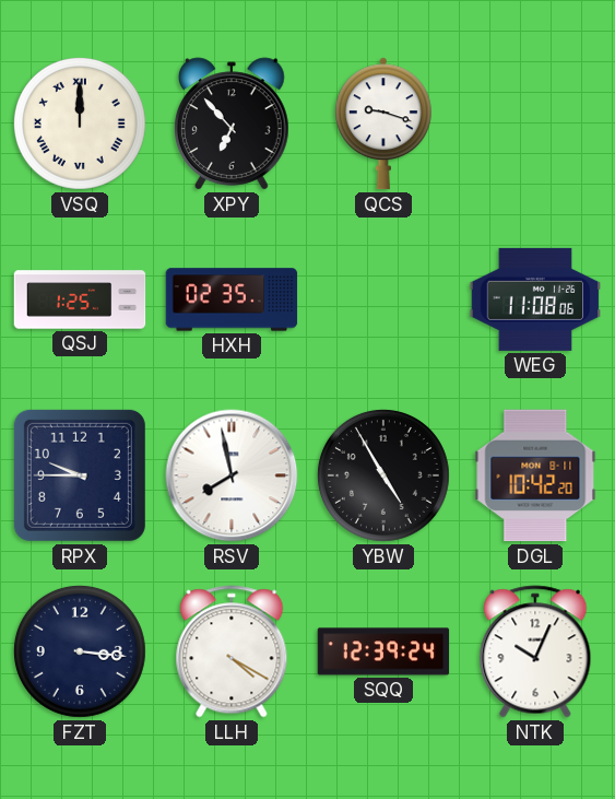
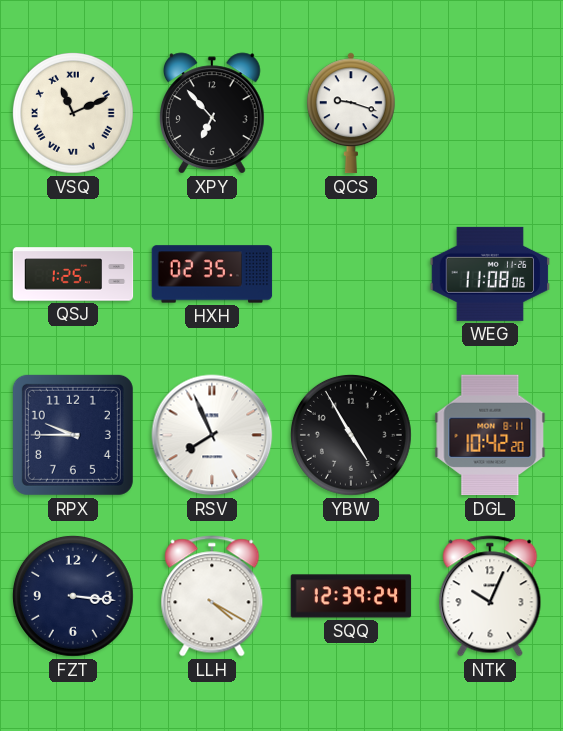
VSQ: 12:00 -> 11:11
RSV: 7:58 -> 7:56
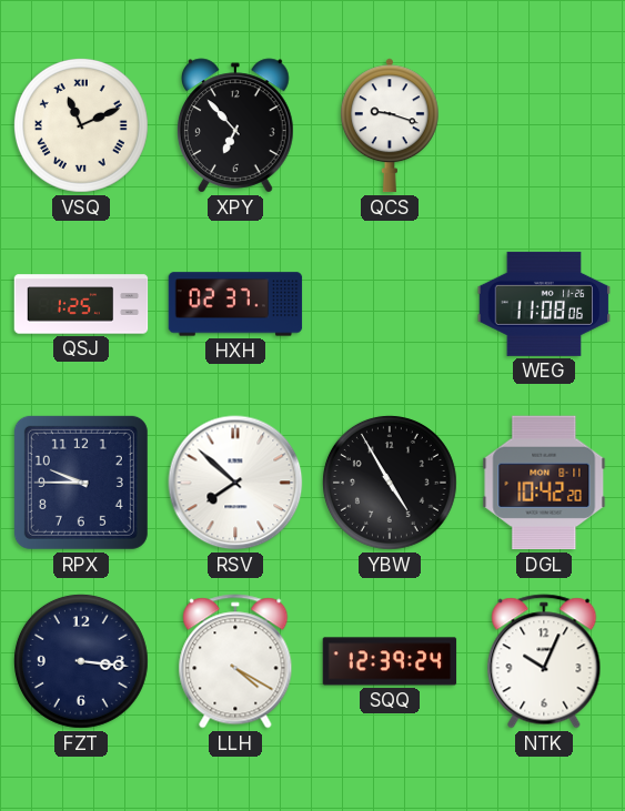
HXH: 02:35 -> 02:37
RSV: 7:56 -> 7:52
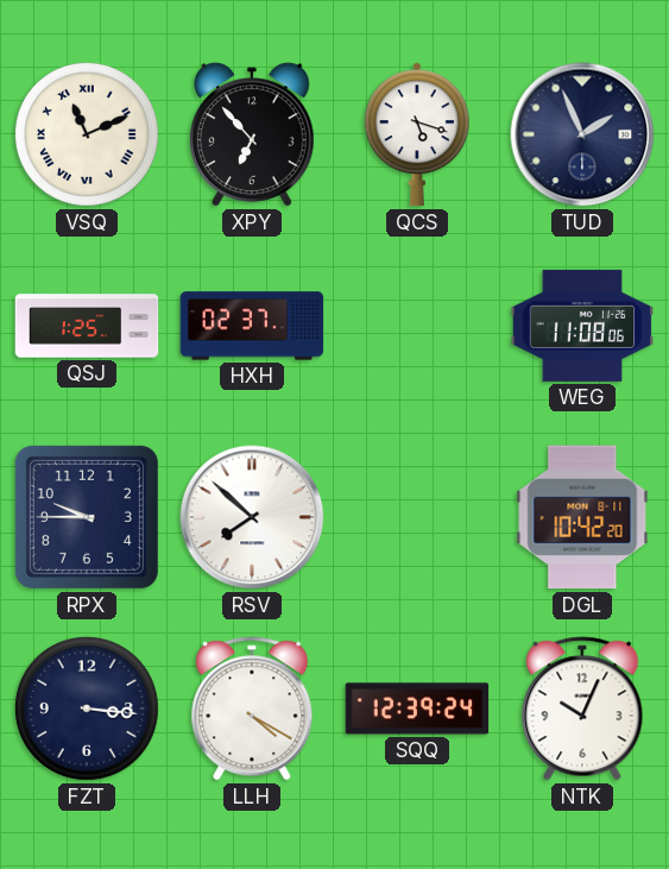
QCS: 9:18 -> 5:18
TUD: none -> 1:56
YBW: 4:55 -> none
